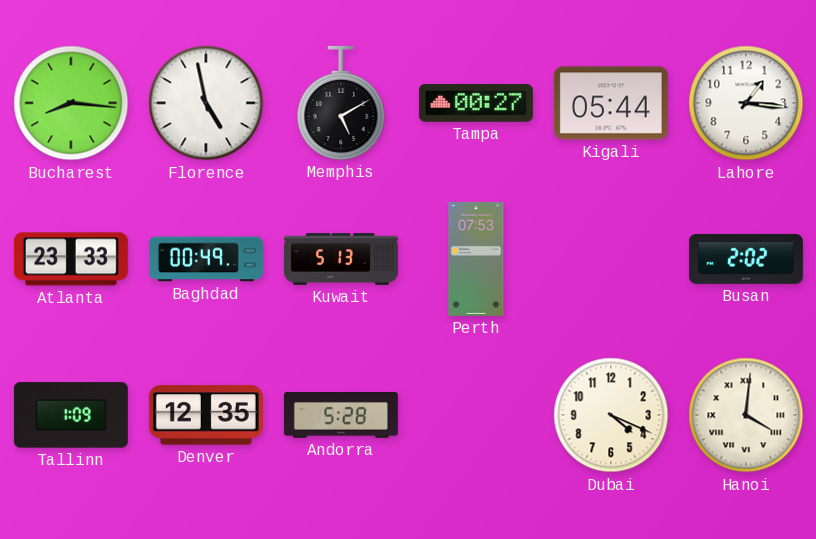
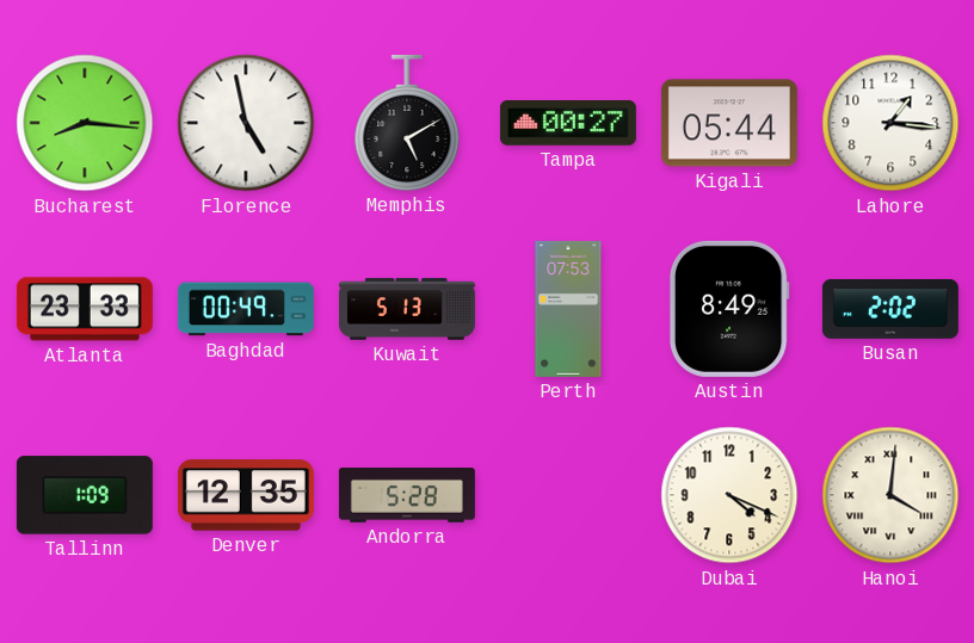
Austin: none -> 8:49
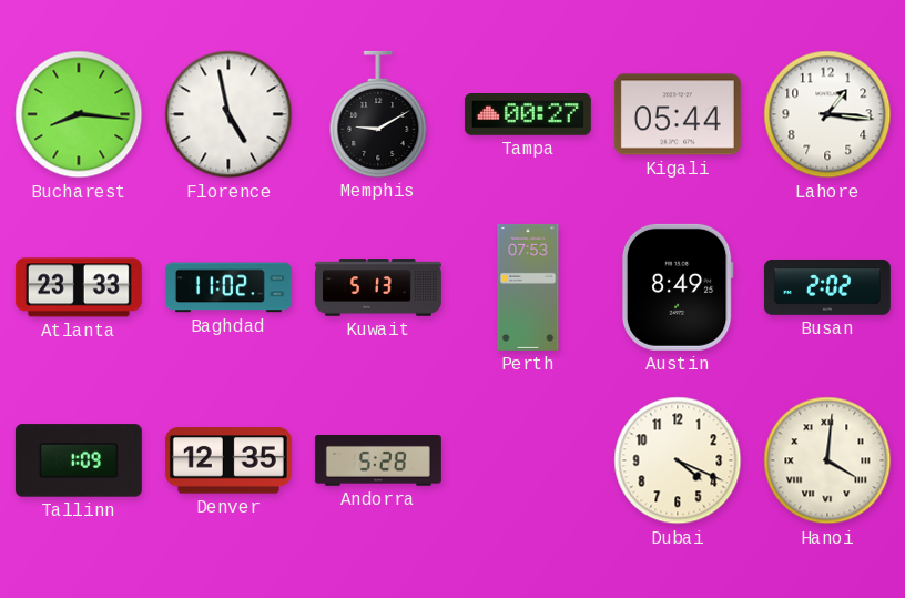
Memphis: 5:10 -> 9:10
Baghdad: 00:49 -> 11:02
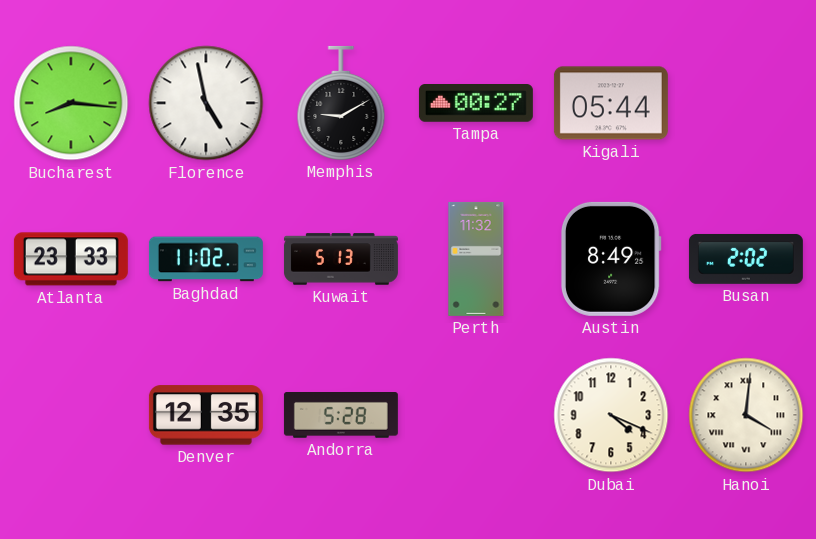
Lahore: 1:16 -> none
Perth: 07:53 -> 11:32
Tallinn: 1:09 -> none
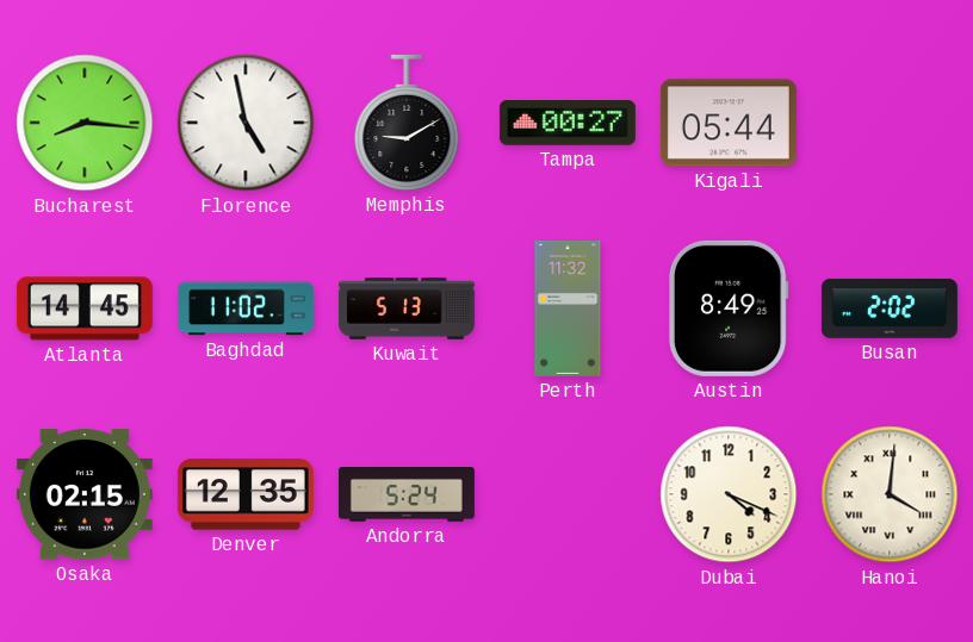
Atlanta: 23:33 -> 14:45
Osaka: none -> 02:15
Andorra: 5:28 -> 5:24
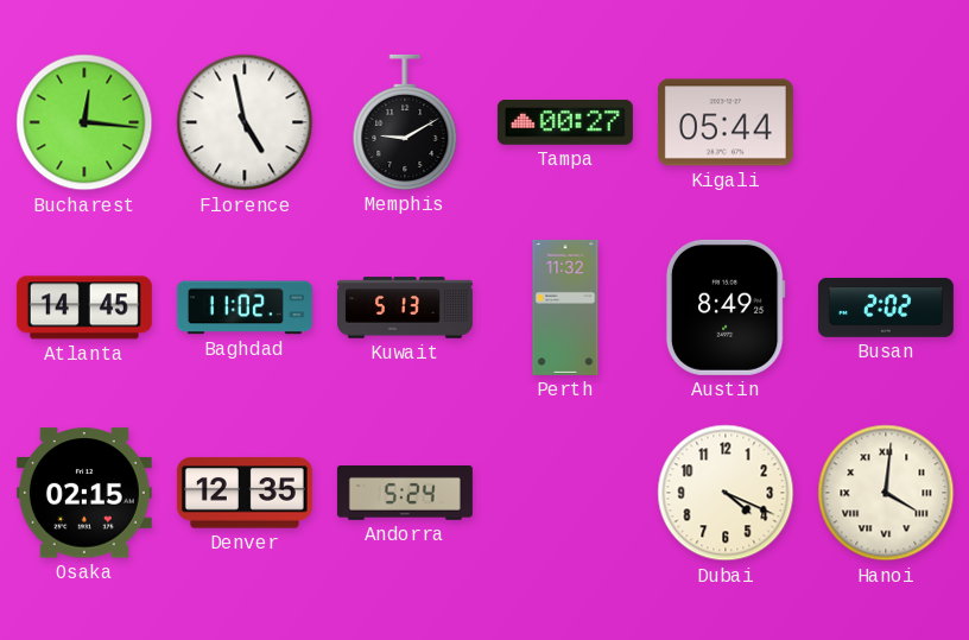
Bucharest: 8:16 -> 12:16
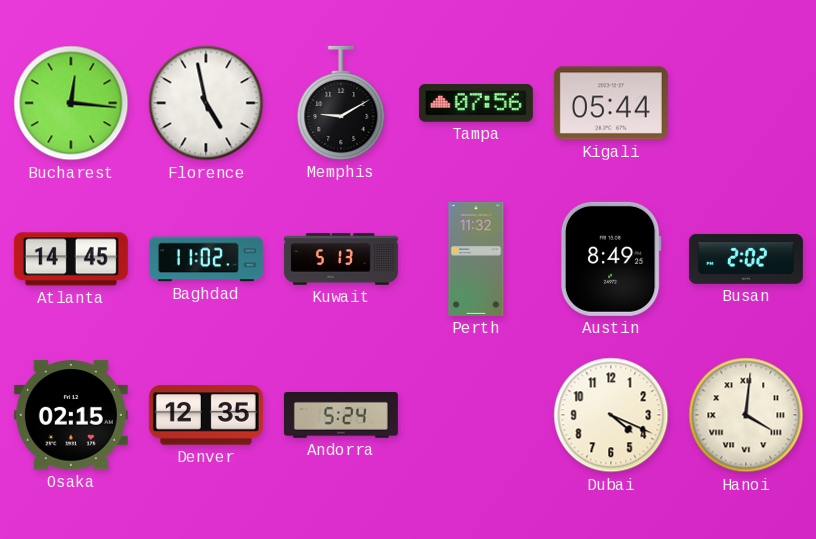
Tampa: 00:27 -> 07:56
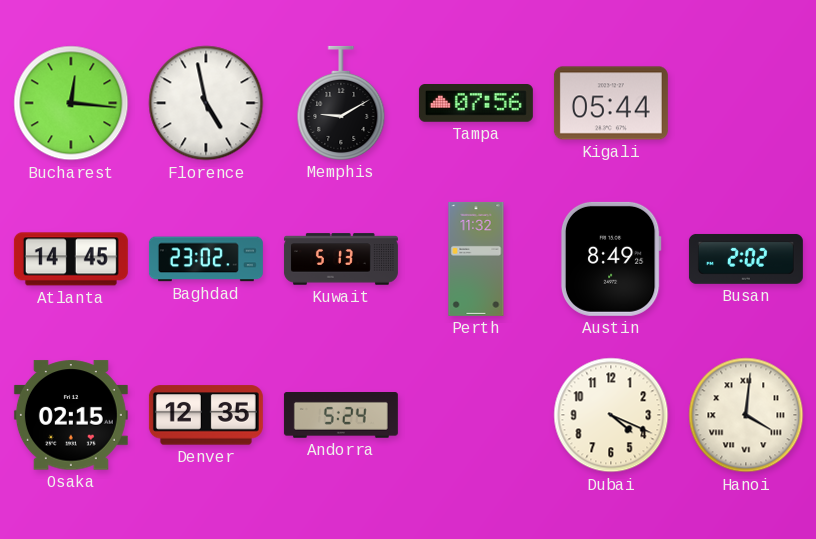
Baghdad: 11:02 -> 23:02
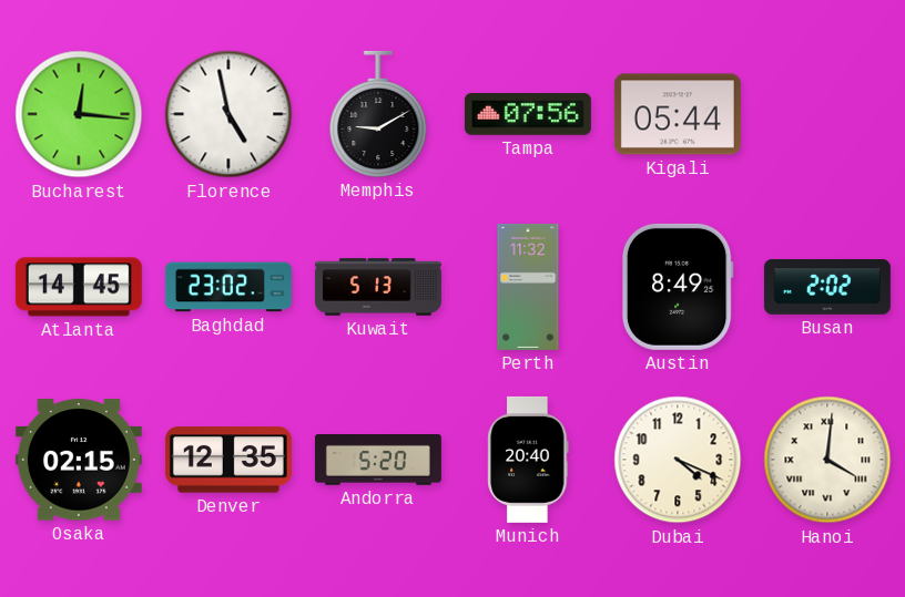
Andorra: 5:24 -> 5:20
Munich: none -> 20:40
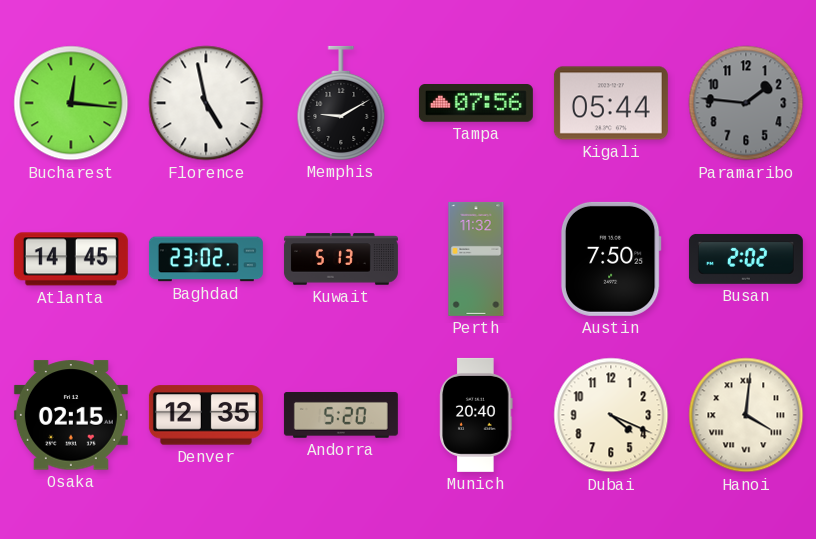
Paramaribo: none -> 1:46
Austin: 8:49 -> 7:50
